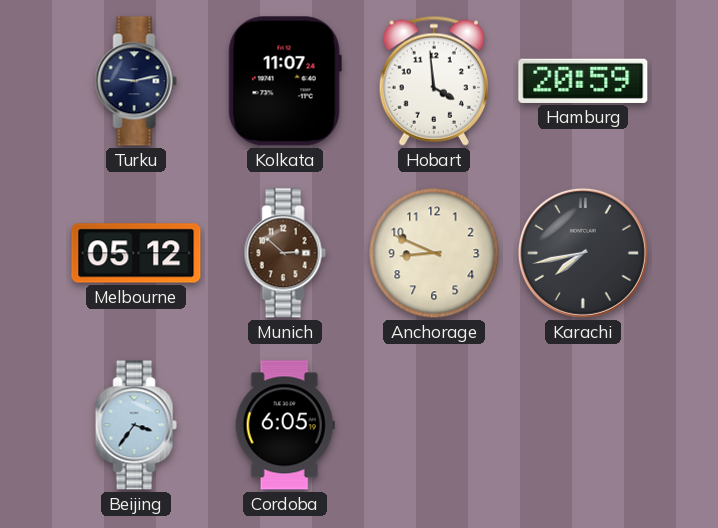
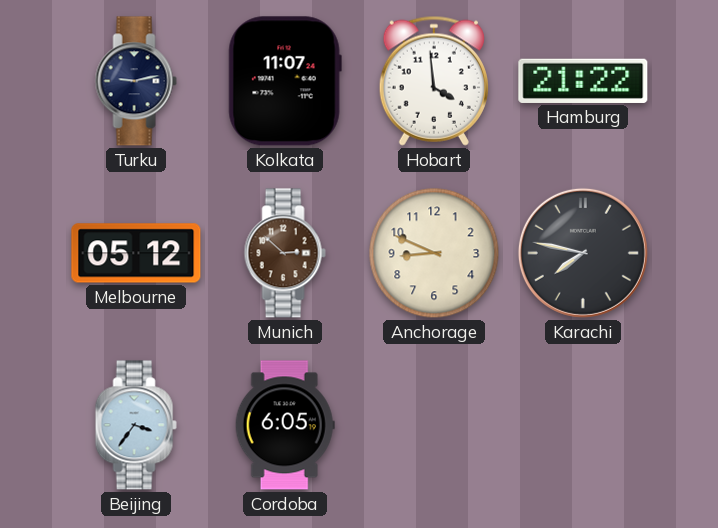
Hamburg: 20:59 -> 21:22
Karachi: 7:43 -> 7:47
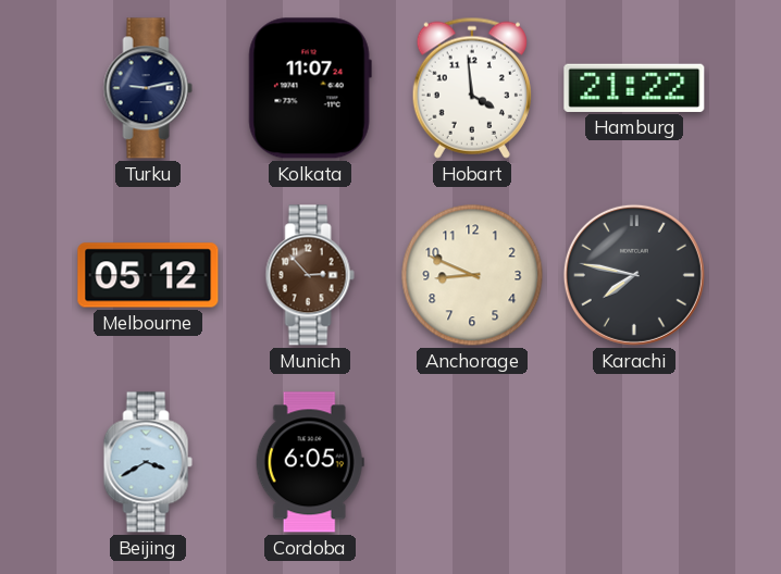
Munich: 2:52 -> 2:53
Beijing: 3:36 -> 3:40
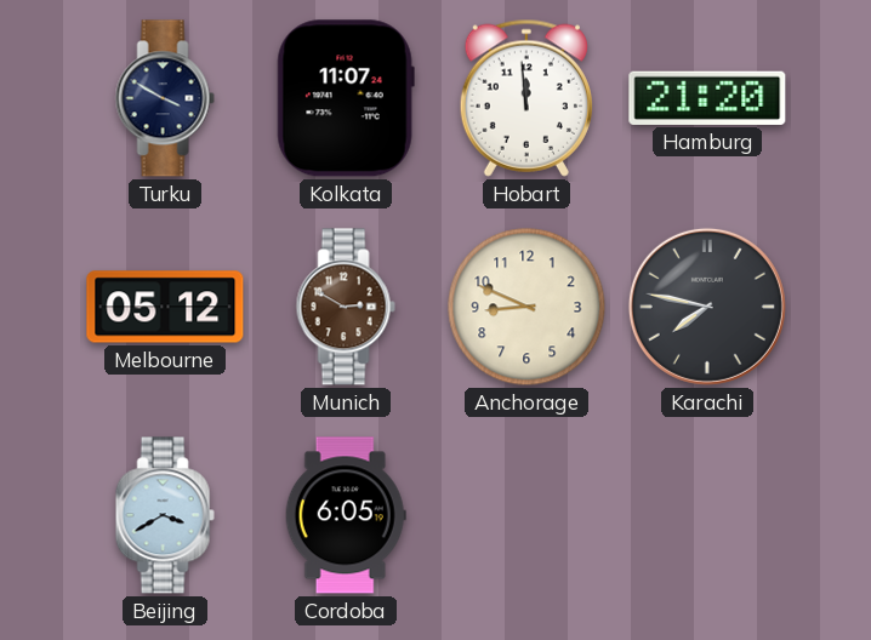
Turku: 9:13 -> 3:50
Hobart: 3:59 -> 11:59
Hamburg: 21:22 -> 21:20
Munich: 2:53 -> 2:50
